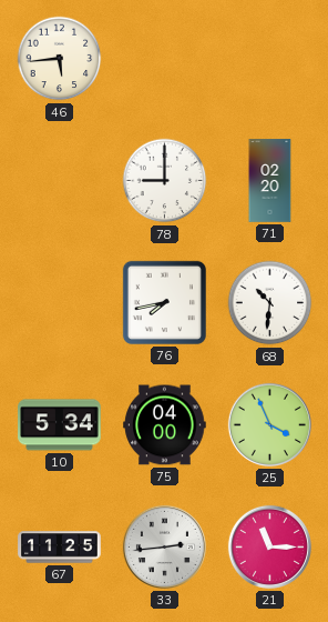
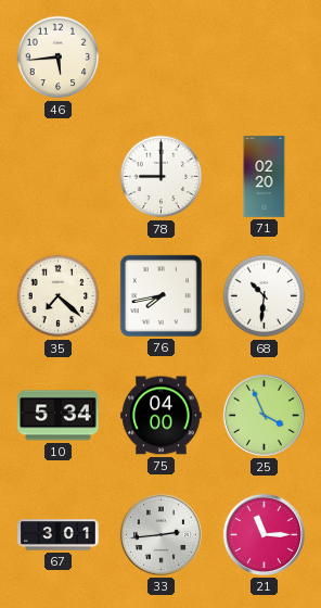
35: none -> 7:22
67: 11:25 -> 3:01
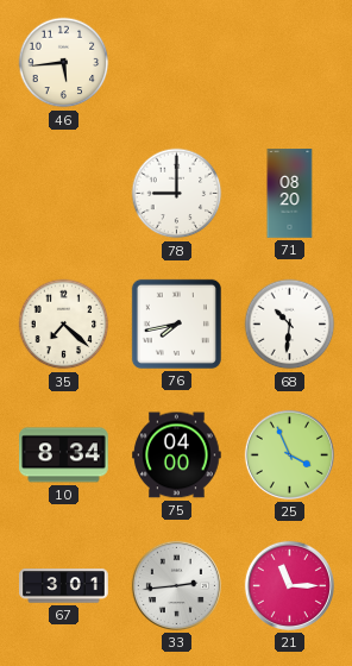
71: 02:20 -> 08:20
10: 5:34 -> 8:34
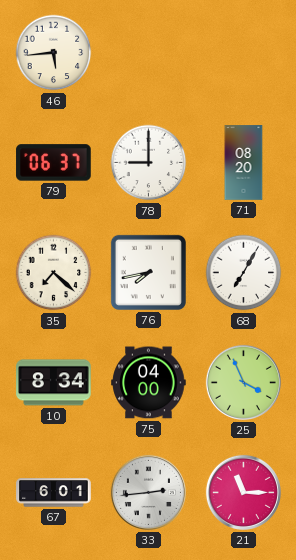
79: none -> 06:37
68: 10:31 -> 7:05
67: 3:01 -> 6:01
